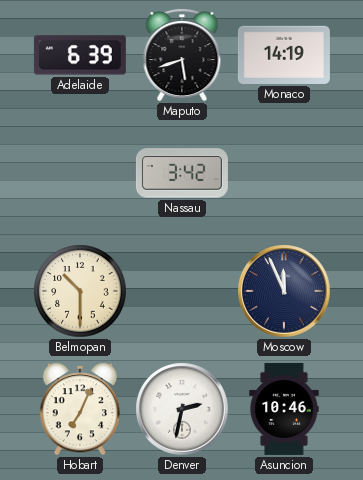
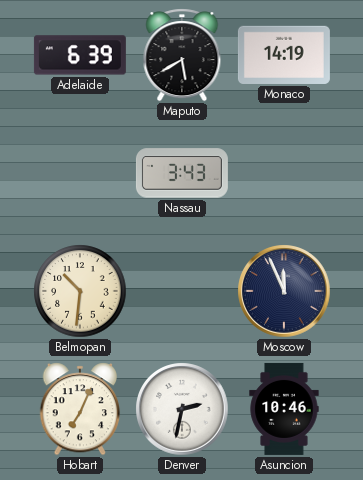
Maputo: 5:42 -> 5:40
Nassau: 3:42 -> 3:43
Belmopan: 10:30 -> 10:31
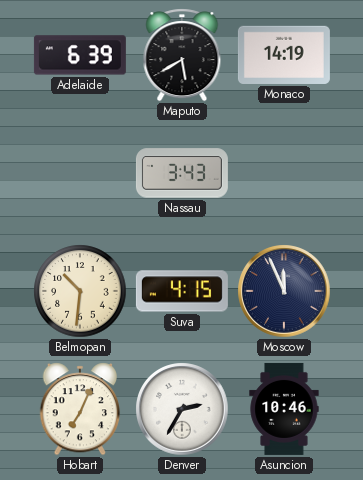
Suva: none -> 4:15
Denver: 2:32 -> 2:35
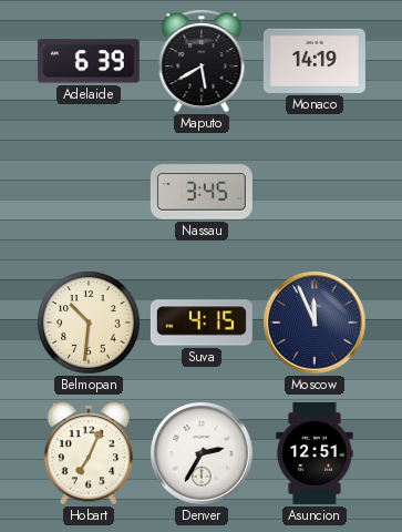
Nassau: 3:43 -> 3:45
Asuncion: 10:46 -> 12:51
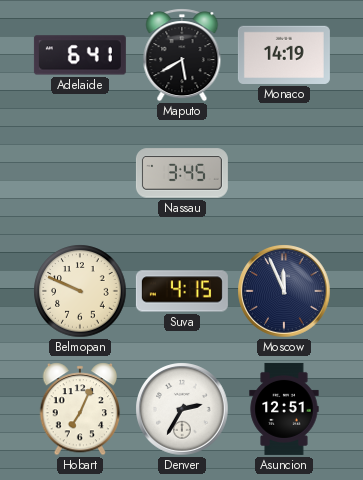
Adelaide: 6:39 -> 6:41
Belmopan: 10:31 -> 9:49
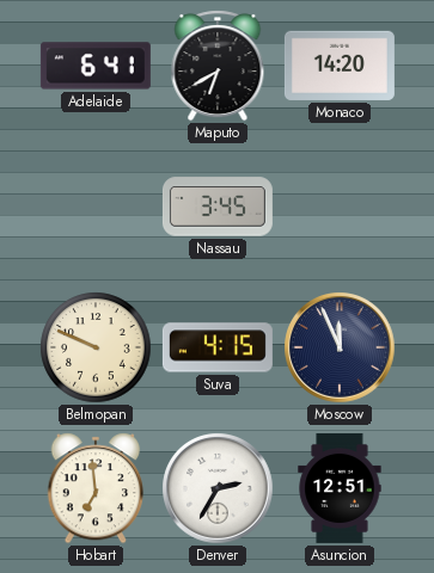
Maputo: 5:40 -> 6:40
Monaco: 14:19 -> 14:20
Hobart: 7:04 -> 6:59
